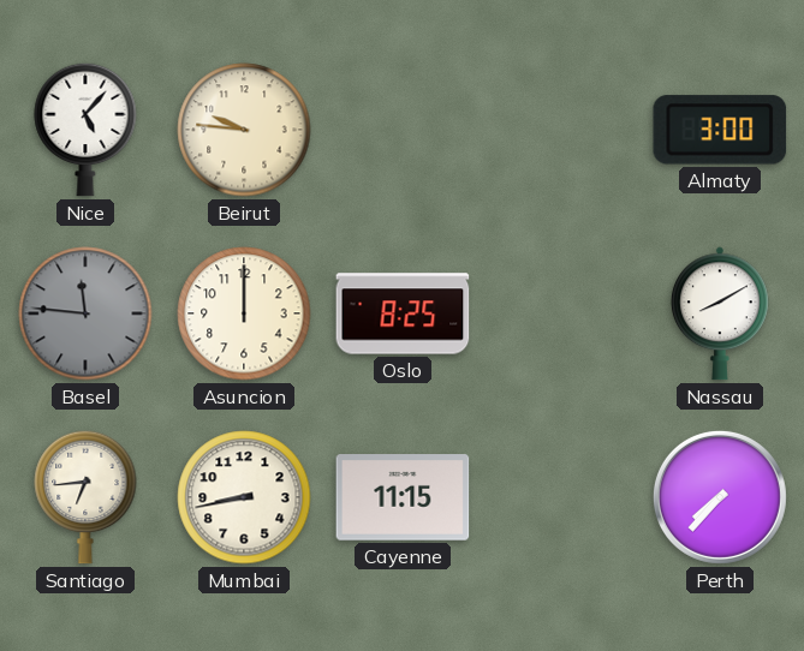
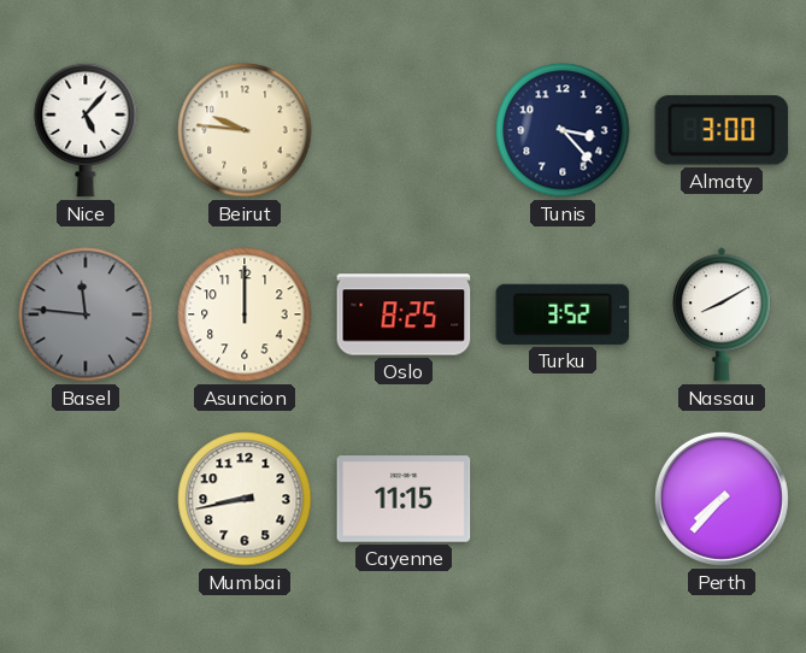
Tunis: none -> 3:23
Turku: none -> 3:52
Santiago: 6:44 -> none
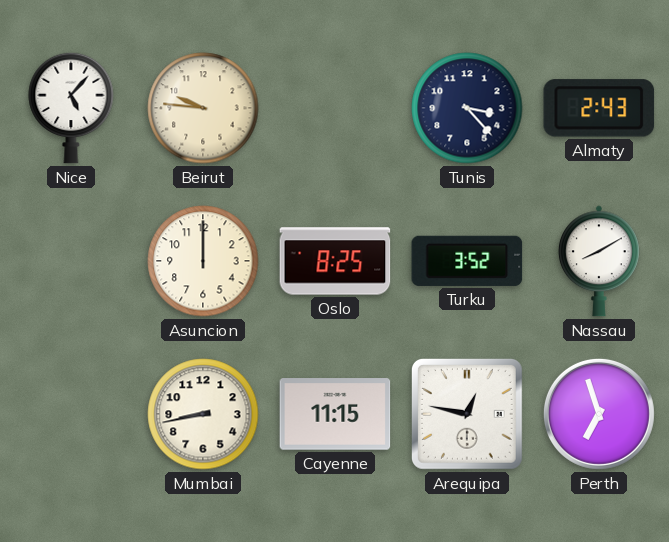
Almaty: 3:00 -> 2:43
Basel: 11:46 -> none
Arequipa: none -> 12:47
Perth: 7:37 -> 6:57
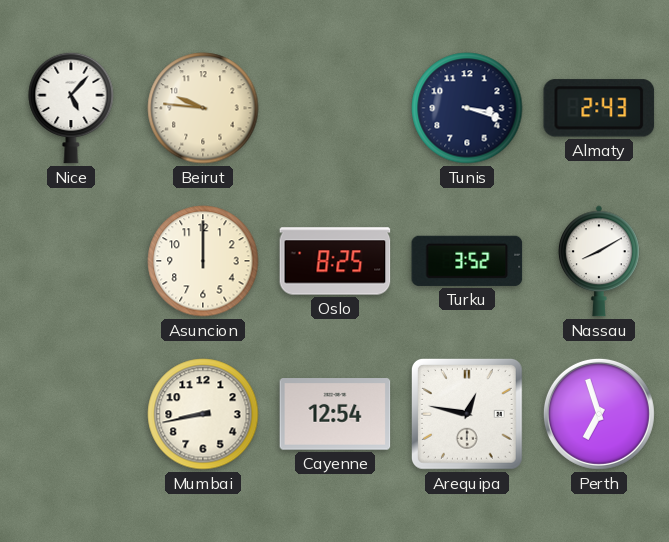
Tunis: 3:23 -> 3:18
Cayenne: 11:15 -> 12:54
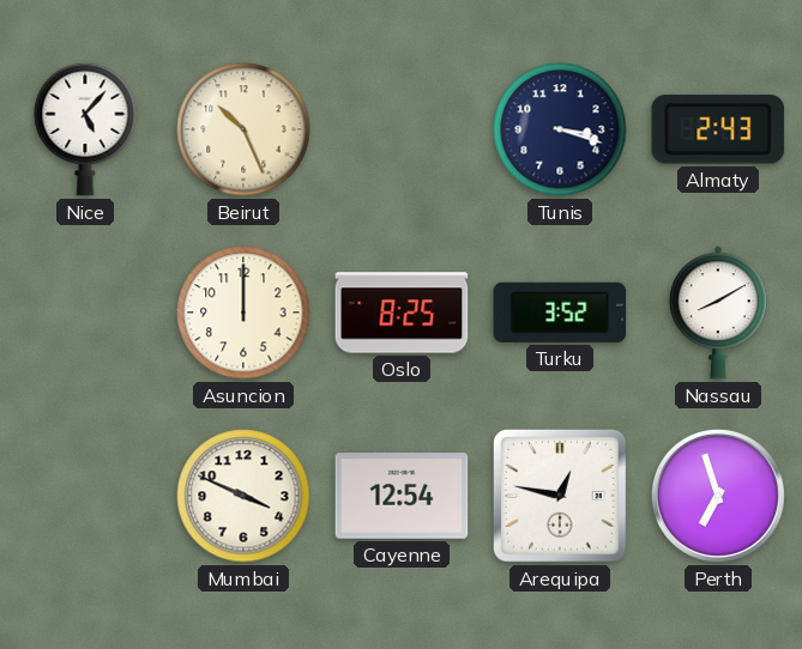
Beirut: 9:46 -> 10:26
Mumbai: 8:43 -> 3:49
